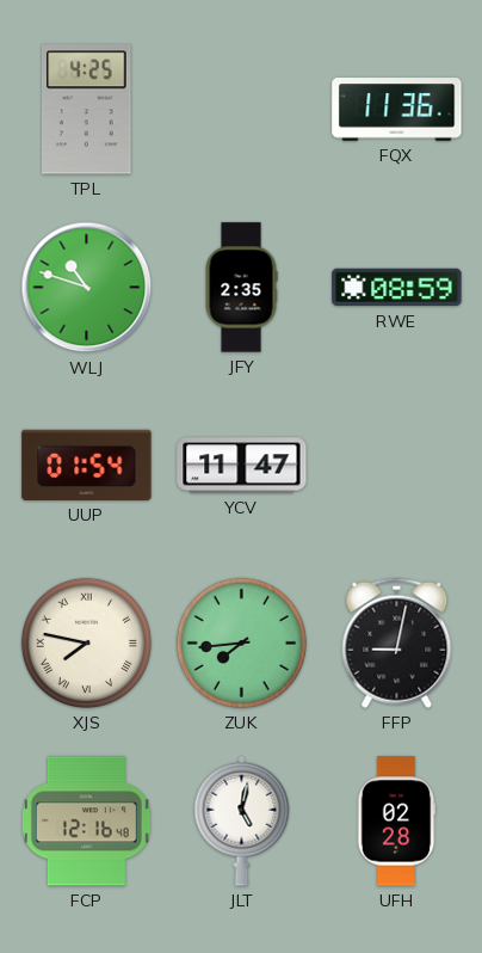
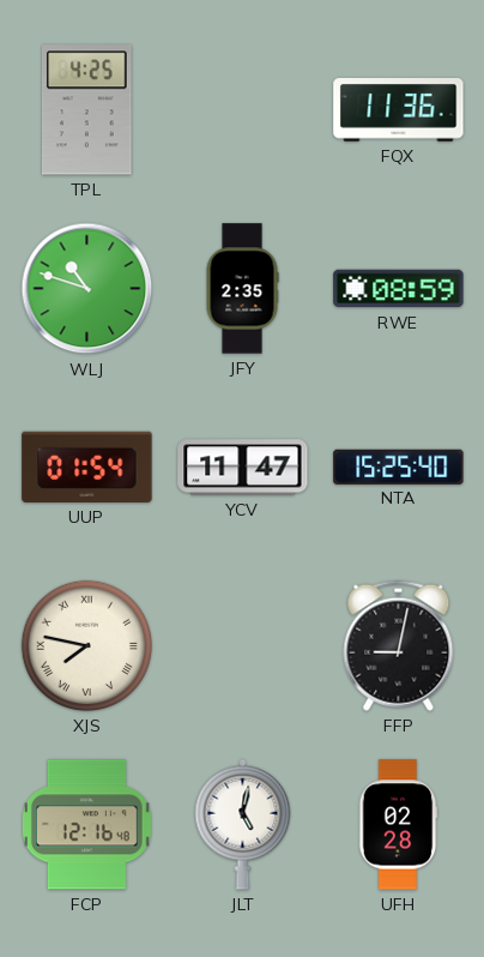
NTA: none -> 15:25
ZUK: 7:44 -> none
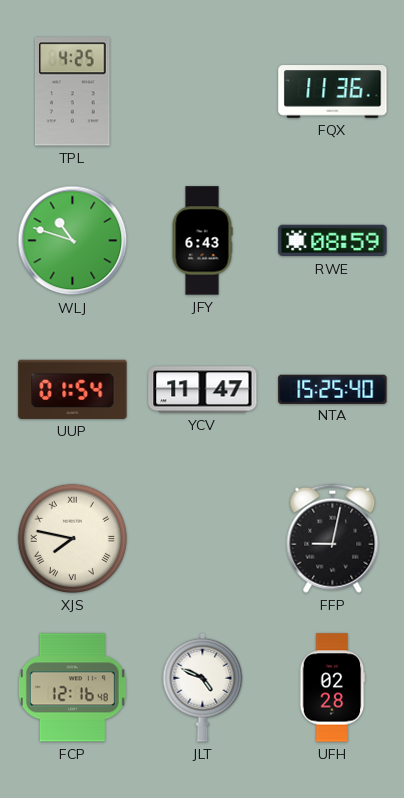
JFY: 2:35 -> 6:43
JLT: 5:02 -> 4:49
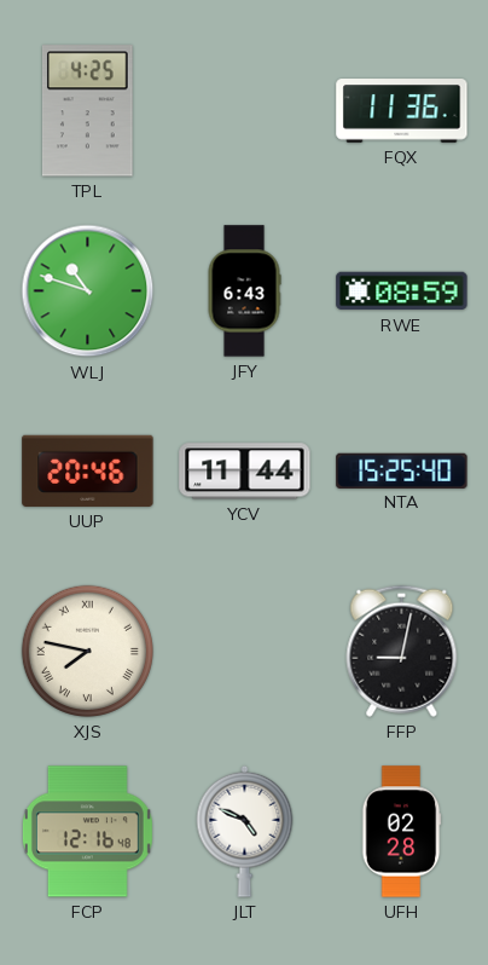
UUP: 01:54 -> 20:46
YCV: 11:47 -> 11:44
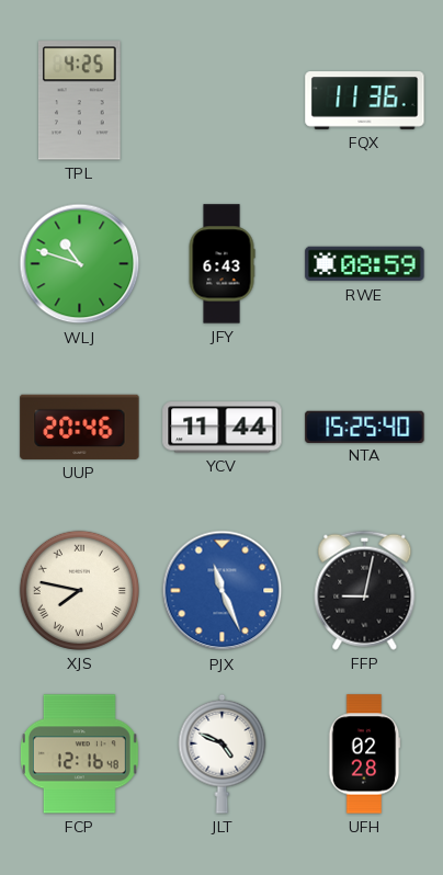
PJX: none -> 11:26
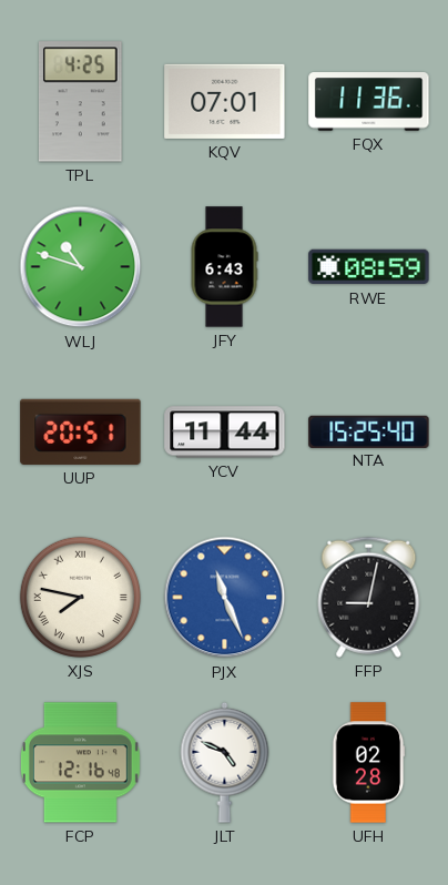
KQV: none -> 07:01
UUP: 20:46 -> 20:51
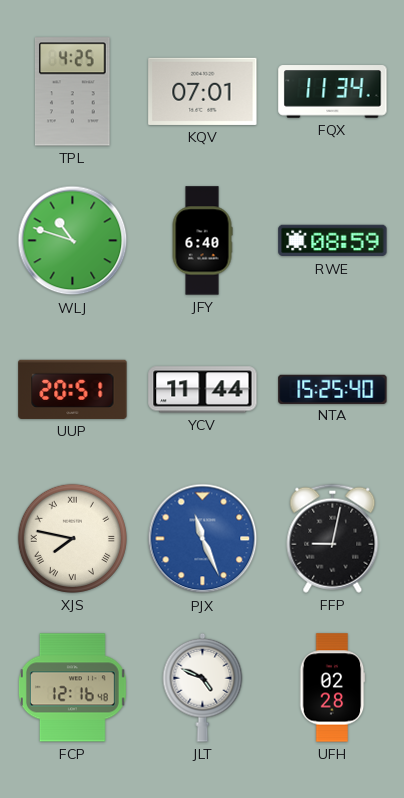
FQX: 11:36 -> 11:34
JFY: 6:43 -> 6:40
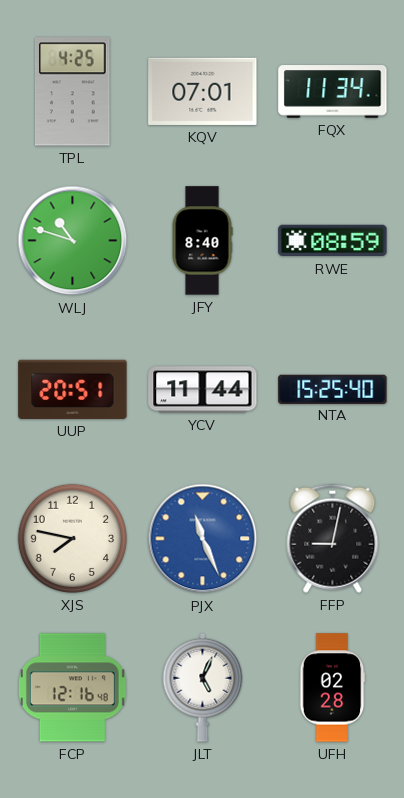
JFY: 6:40 -> 8:40
XJS numerals: Roman -> Arabic
JLT: 4:49 -> 5:04
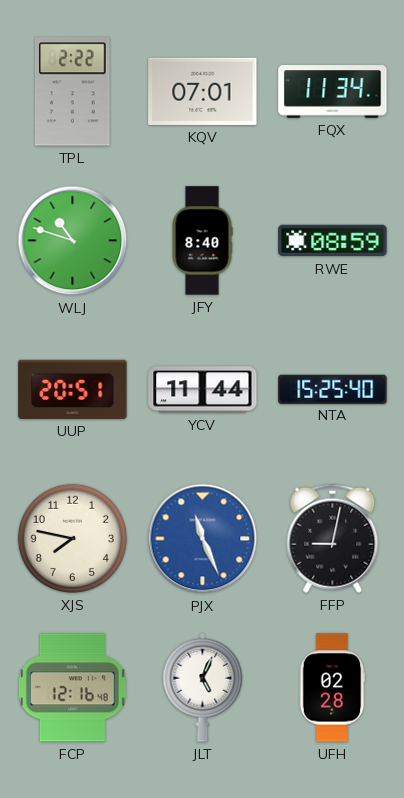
TPL: 4:25 -> 2:22
